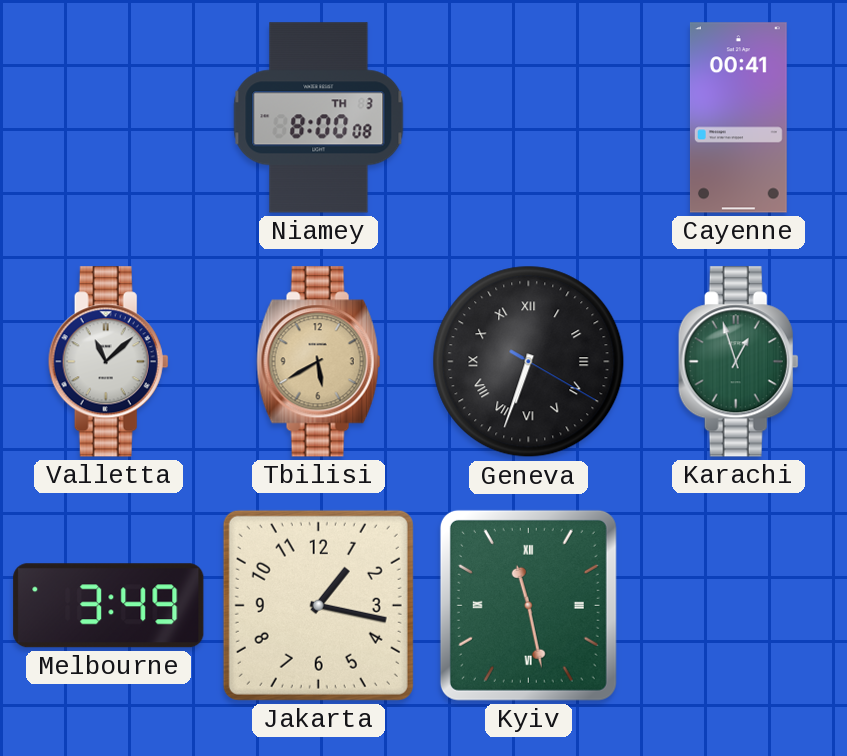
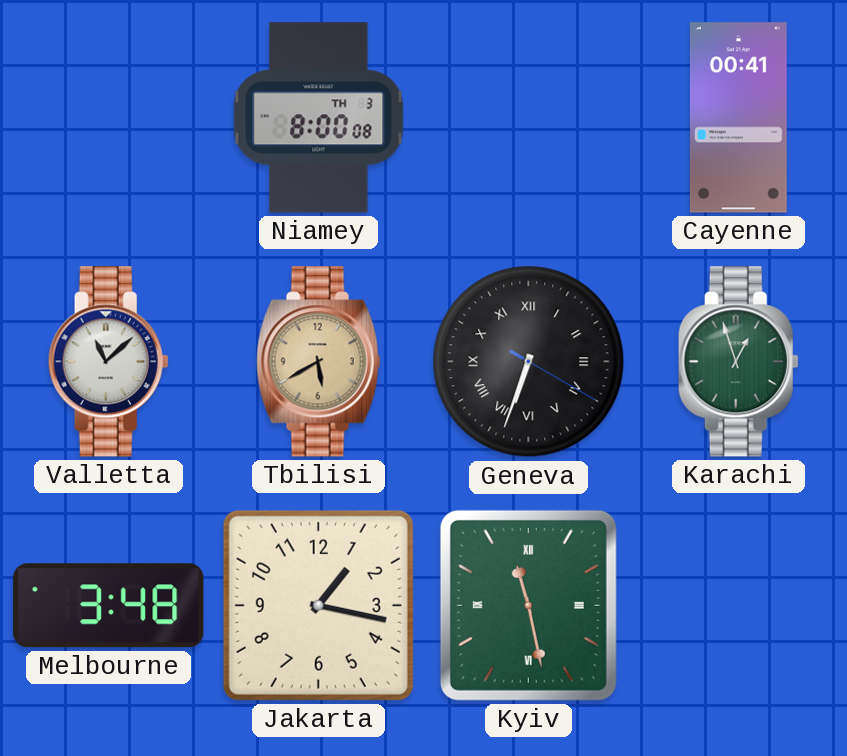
Melbourne: 3:49 -> 3:48
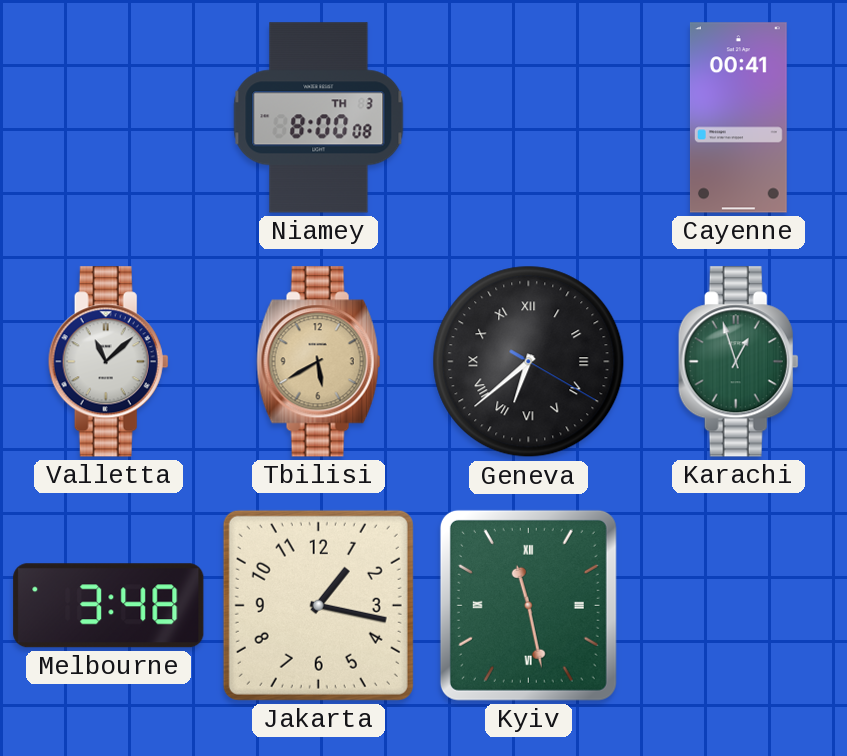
Geneva: 6:33 -> 6:38
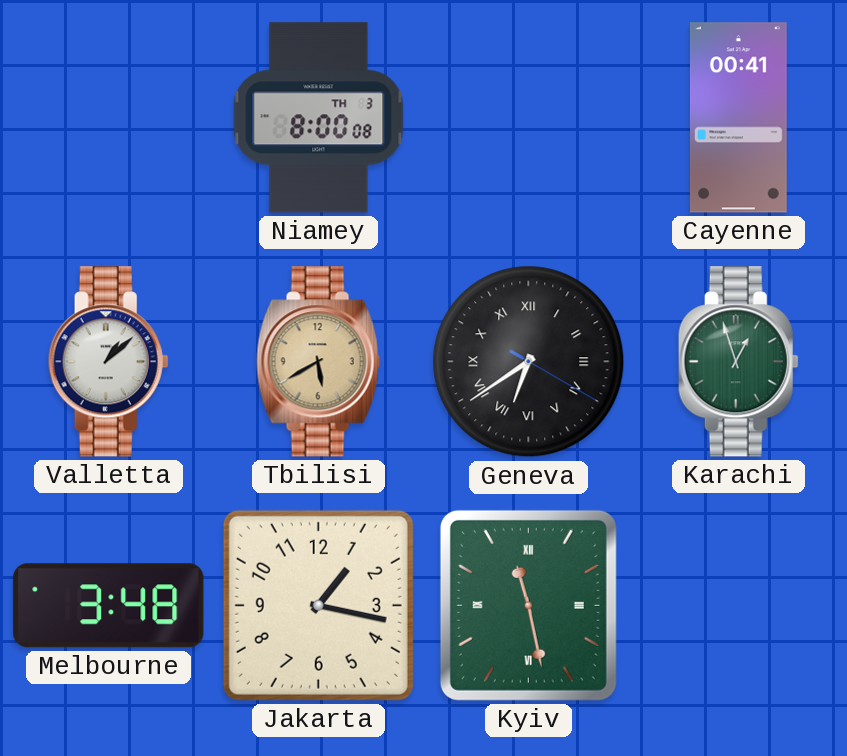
Valletta: 11:08 -> 1:08
Geneva: 6:38 -> 6:39
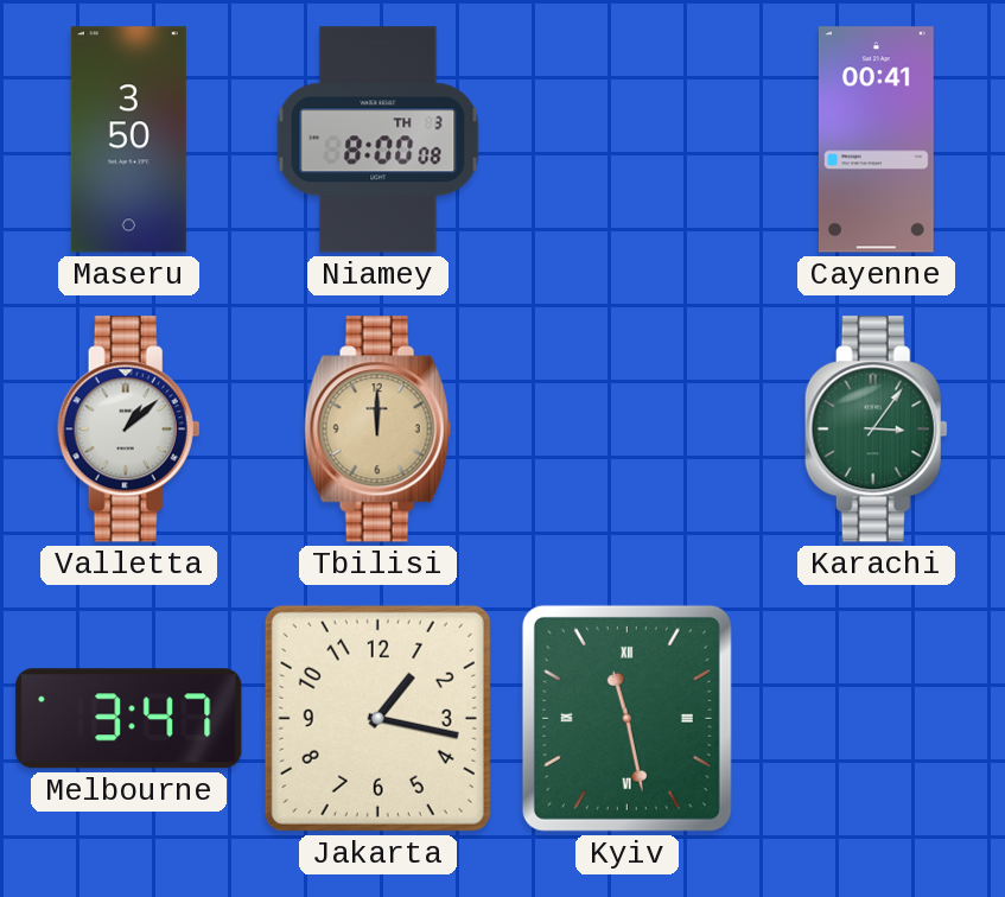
Maseru: none -> 3:50
Tbilisi: 5:40 -> 12:00
Geneva: 6:39 -> none
Karachi: 12:57 -> 3:06
Melbourne: 3:48 -> 3:47
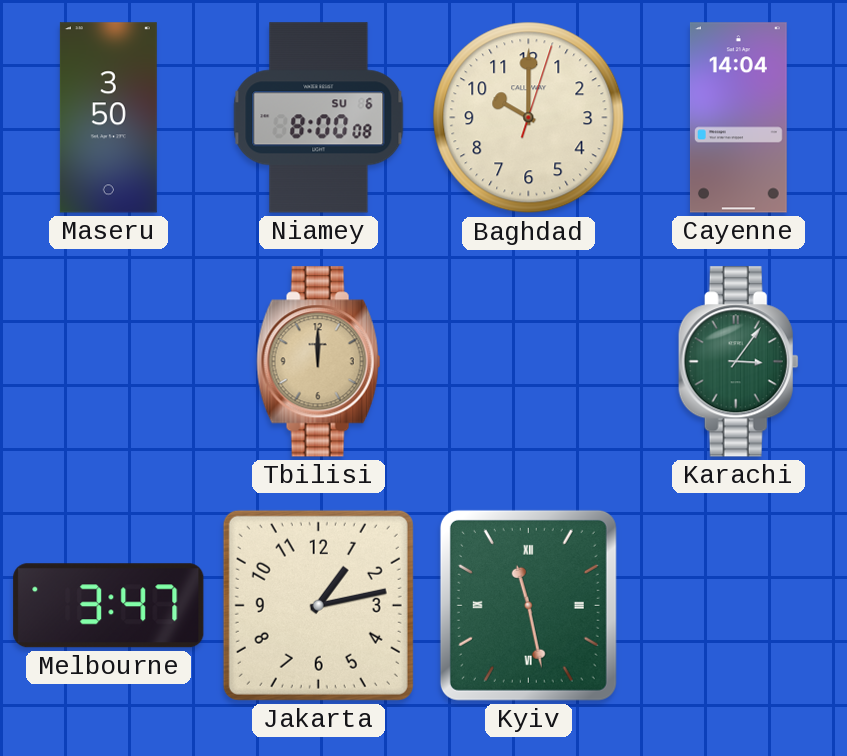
Niamey date: TH 3 -> SU 6
Baghdad: none -> 10:00
Cayenne: 00:41 -> 14:04
Valletta: 1:08 -> none
Jakarta: 1:17 -> 1:13
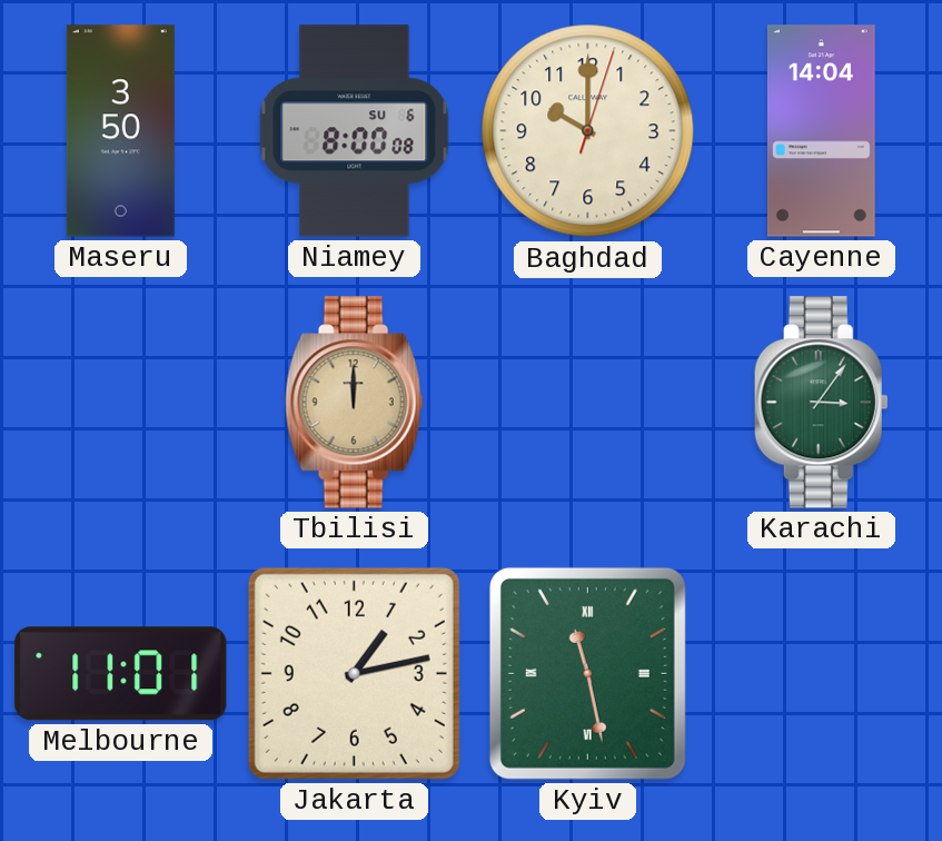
Melbourne: 3:47 -> 11:01
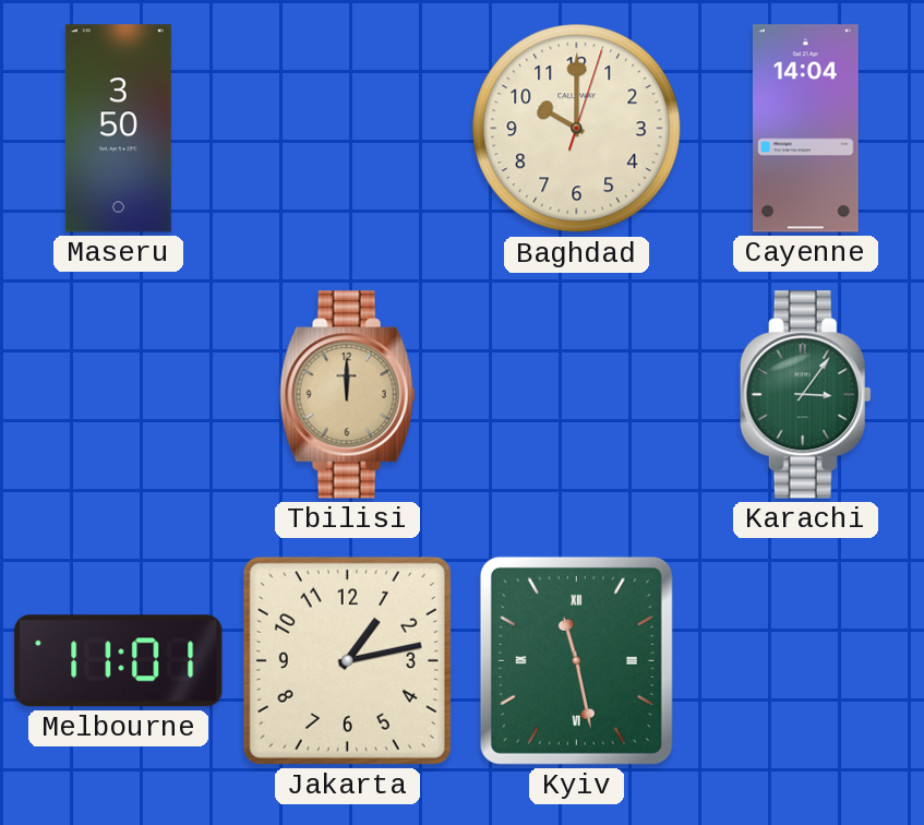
Niamey: 8:00 -> none
